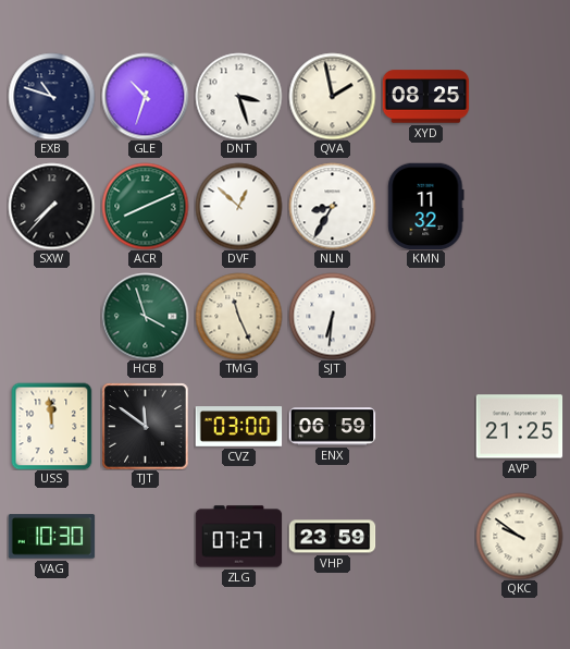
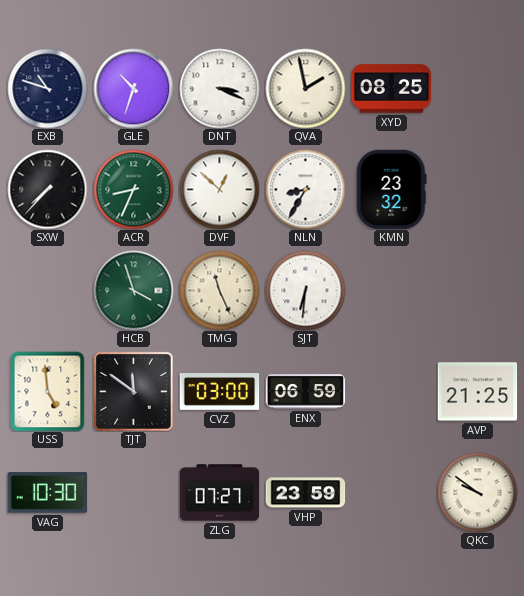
DNT: 3:27 -> 3:19
ACR: 8:11 -> 8:34
KMN: 11:32 -> 23:32
USS: 11:59 -> 4:59
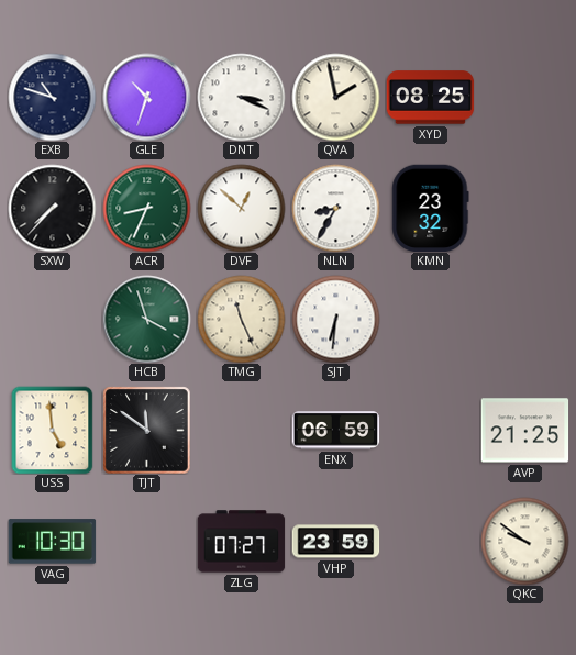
CVZ: 03:00 -> none
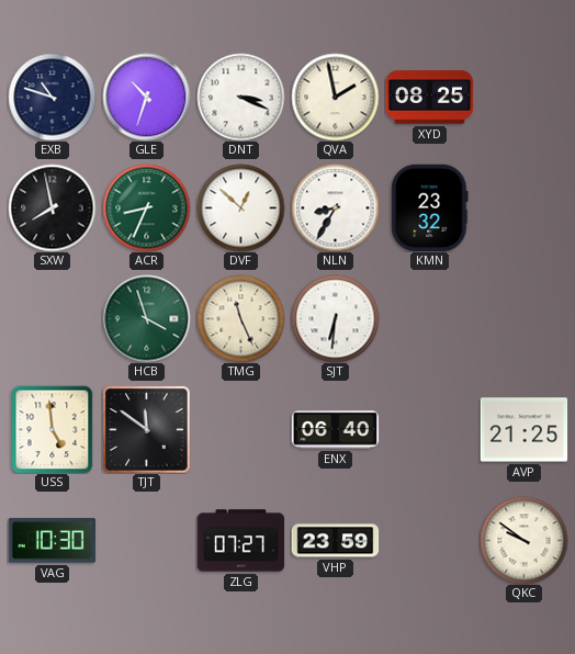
SXW: 7:37 -> 7:58
ENX: 06:59 -> 06:40
